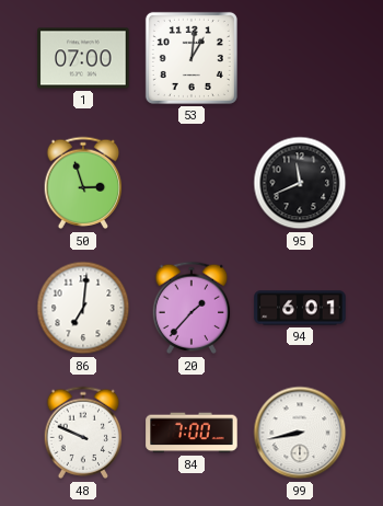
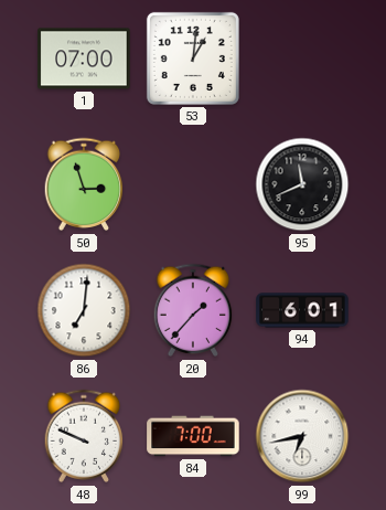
99: 8:43 -> 6:43
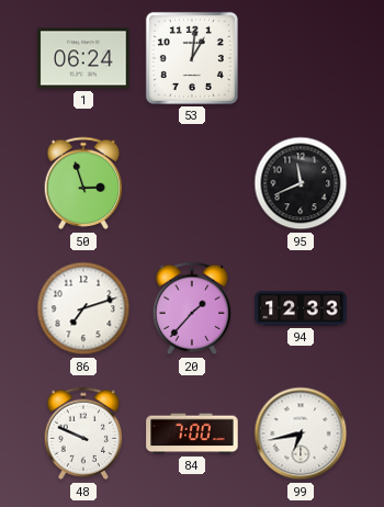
1: 07:00 -> 06:24
86: 7:01 -> 7:12
94: 6:01 -> 12:33
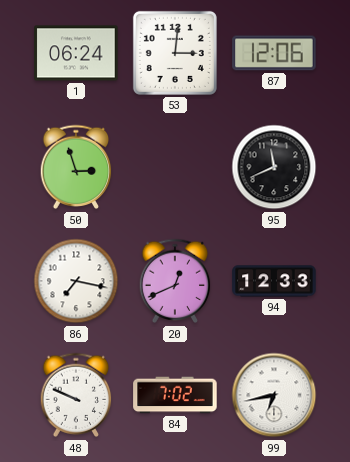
53: 1:01 -> 3:01
87: none -> 12:06
86: 7:12 -> 7:17
20: 1:37 -> 12:41
84: 7:00 -> 7:02
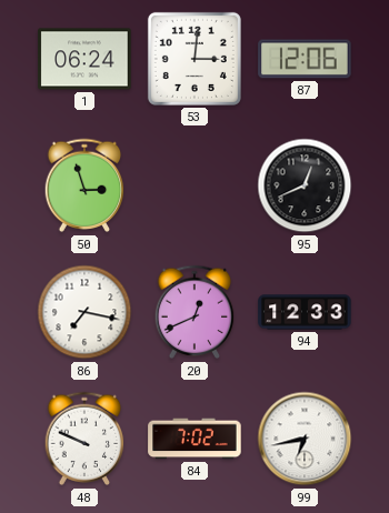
95: 11:41 -> 12:41
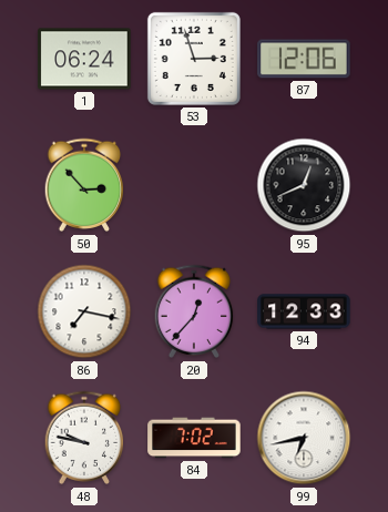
53: 3:01 -> 2:57
50: 2:57 -> 2:53
20: 12:41 -> 12:37
48: 9:49 -> 9:47
